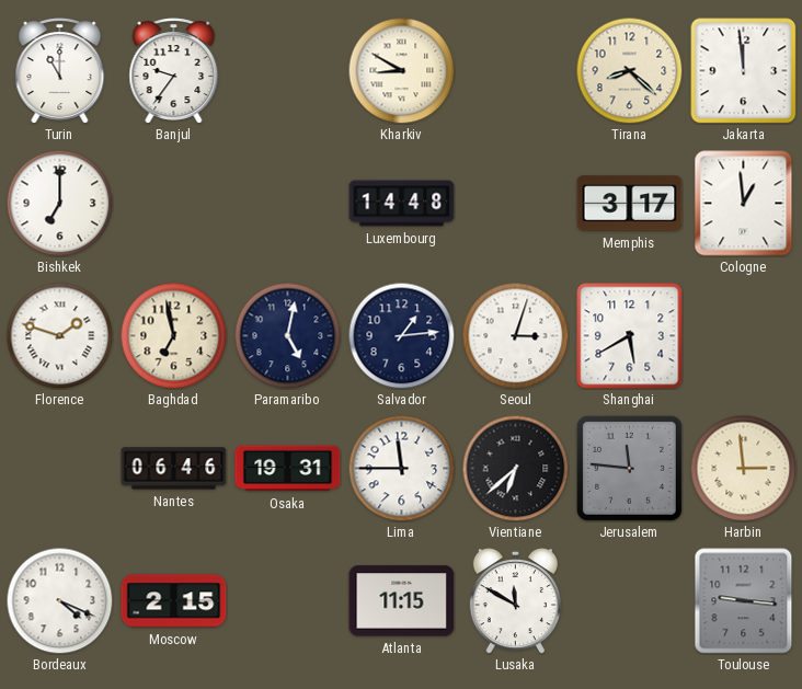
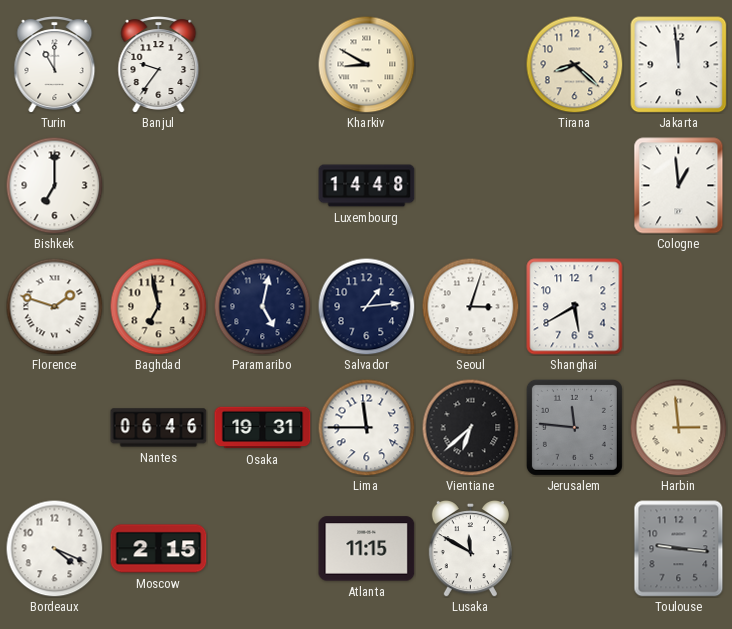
Memphis: 3:17 -> none
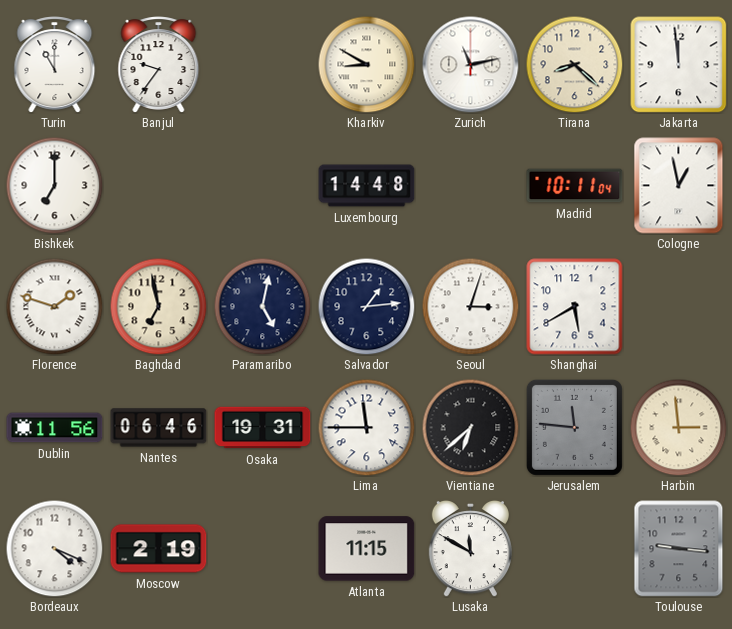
Zurich: none -> 11:13
Madrid: none -> 10:11
Cologne: 12:59 -> 12:58
Dublin: none -> 11:56
Moscow: 2:15 -> 2:19
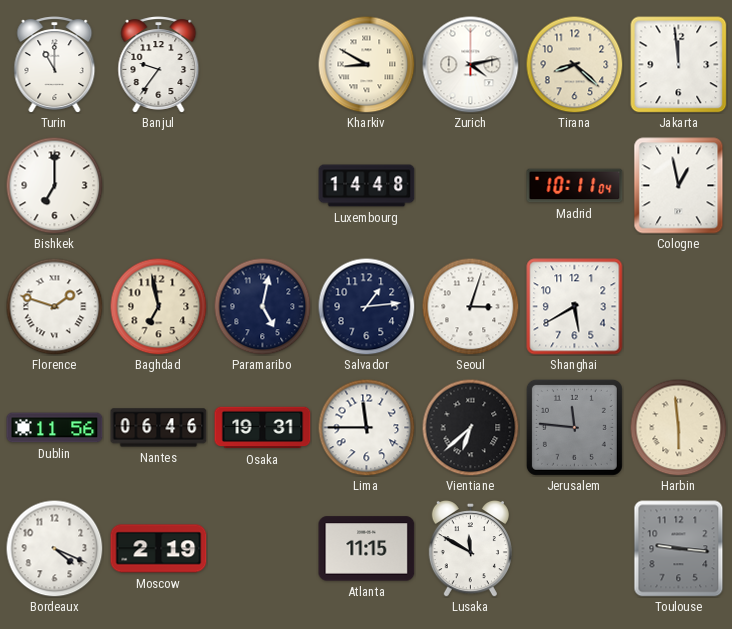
Zurich: 11:13 -> 4:13
Harbin: 2:59 -> 5:59
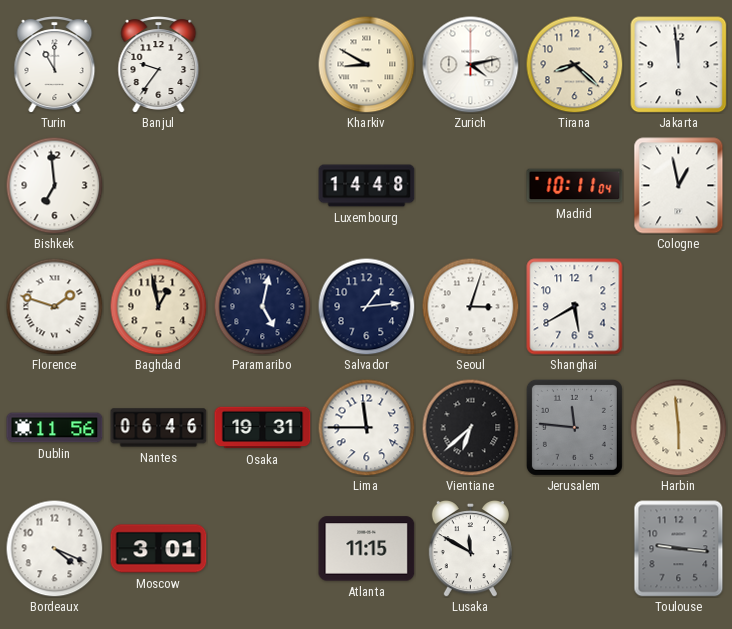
Bishkek: 7:00 -> 6:59
Baghdad: 6:58 -> 12:58
Moscow: 2:19 -> 3:01
